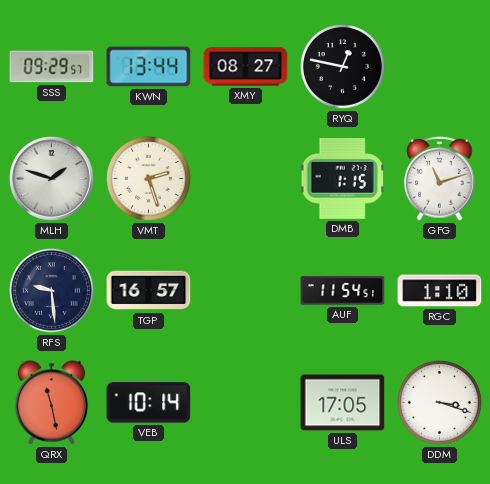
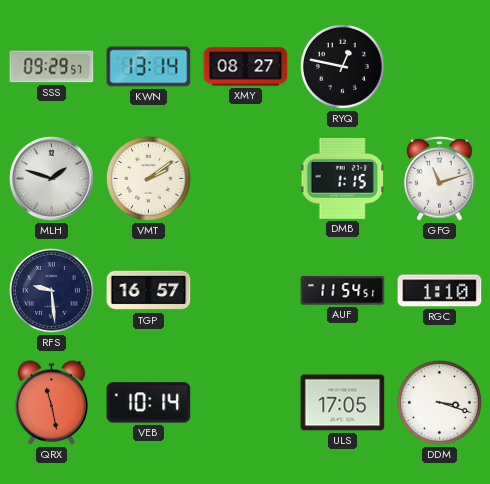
KWN: 13:44 -> 13:14
VMT: 2:27 -> 2:09
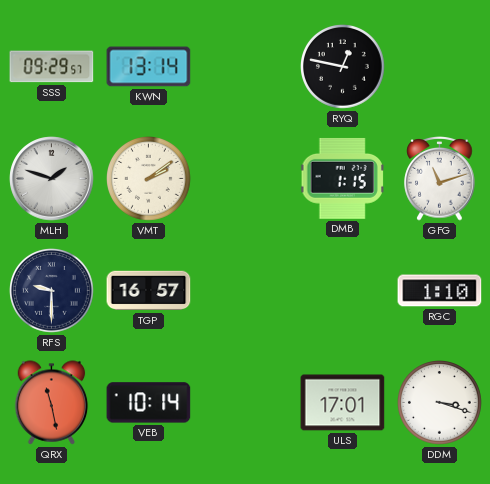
XMY: 08:27 -> none
RFS: 9:29 -> 9:30
AUF: 11:54 -> none
ULS: 17:05 -> 17:01
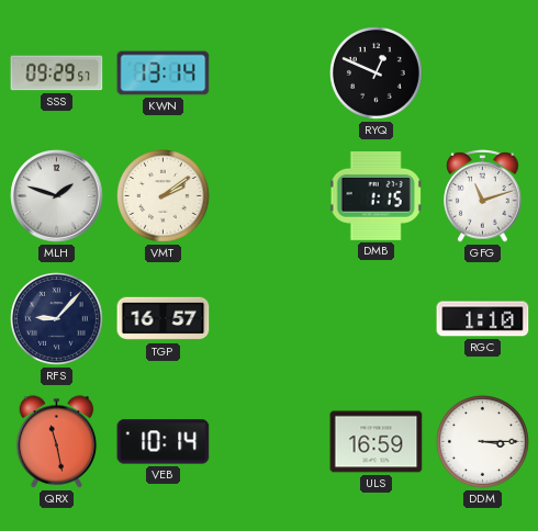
RYQ: 12:47 -> 12:49
RFS: 9:30 -> 9:07
ULS: 17:01 -> 16:59
DDM: 3:18 -> 3:15
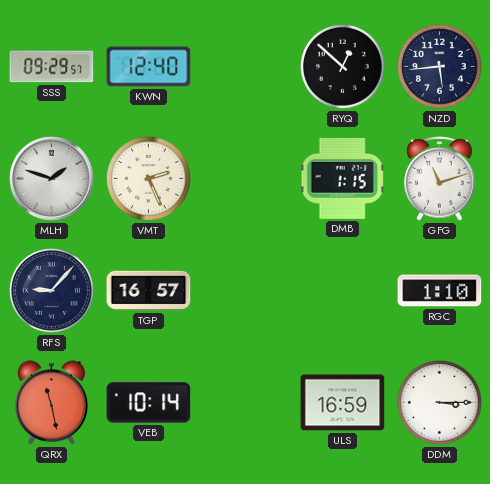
KWN: 13:14 -> 12:40
RYQ: 12:49 -> 12:52
NZD: none -> 5:44
VMT: 2:09 -> 2:26
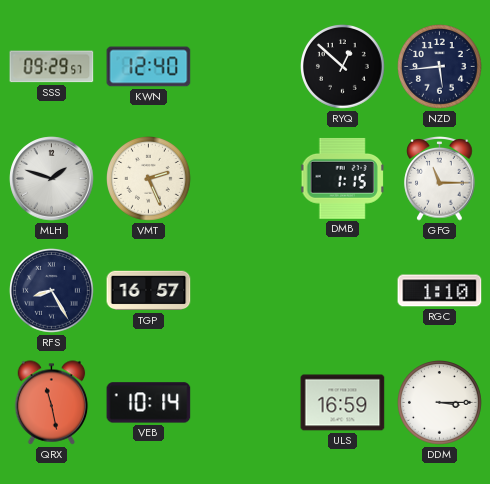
GFG: 11:12 -> 11:15
RFS: 9:07 -> 8:25
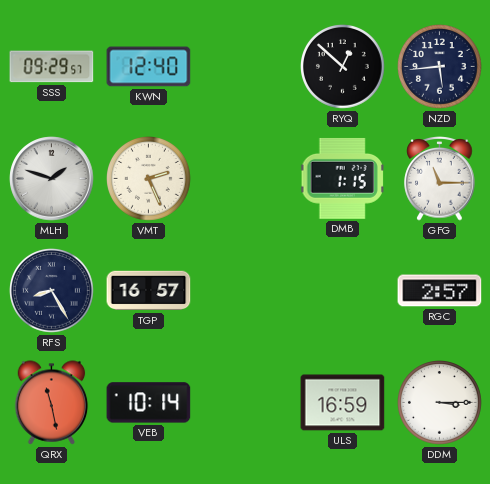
RGC: 1:10 -> 2:57
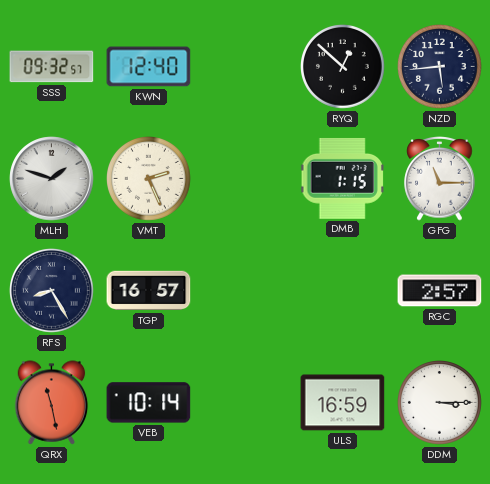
SSS: 09:29 -> 09:32
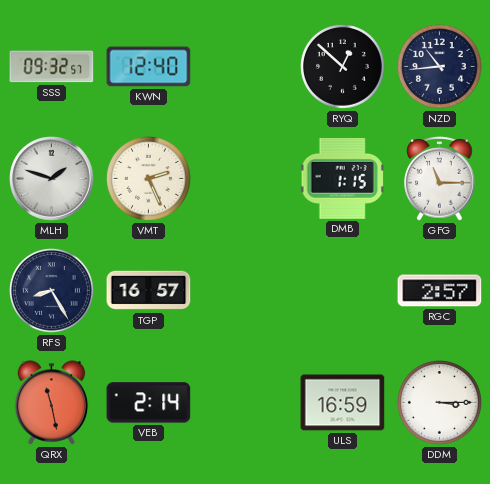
NZD: 5:44 -> 10:44
VEB: 10:14 -> 2:14
